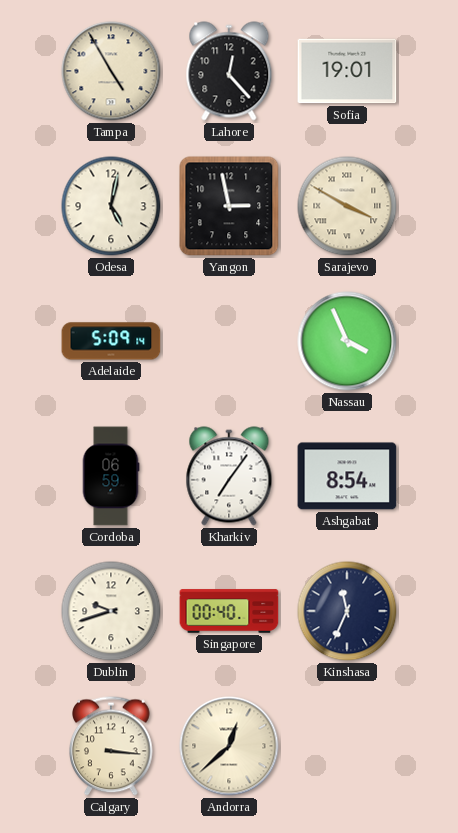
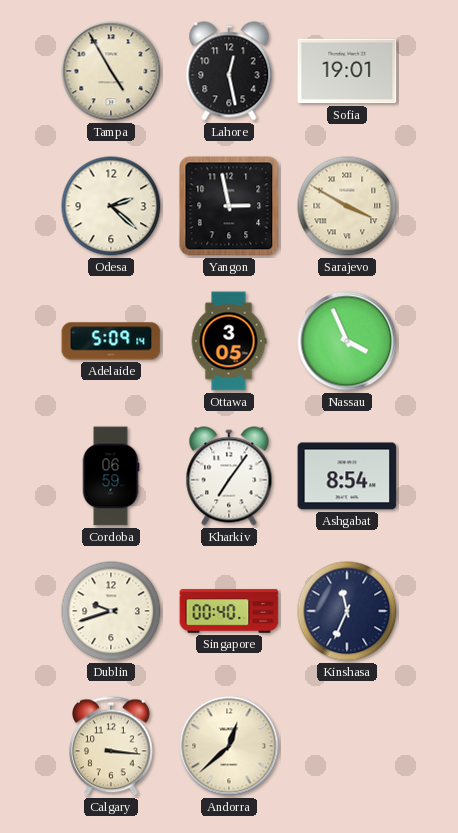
Lahore: 12:23 -> 12:28
Odesa: 5:02 -> 2:22
Ottawa: none -> 3:05
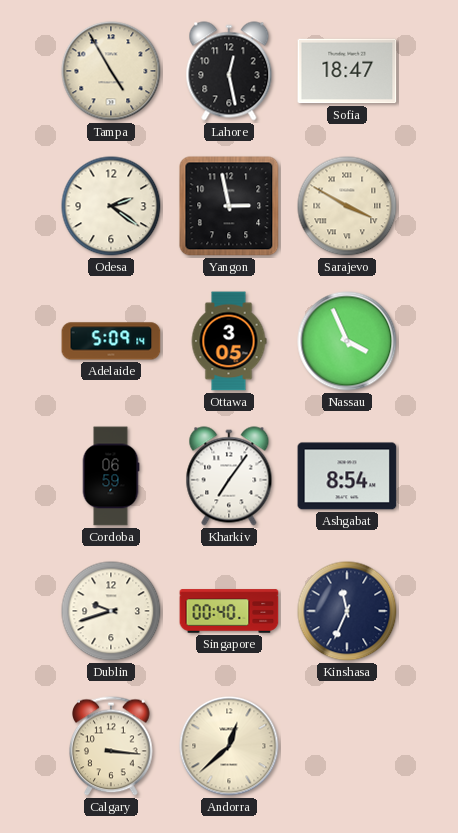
Sofia: 19:01 -> 18:47
Odesa: 2:22 -> 2:21
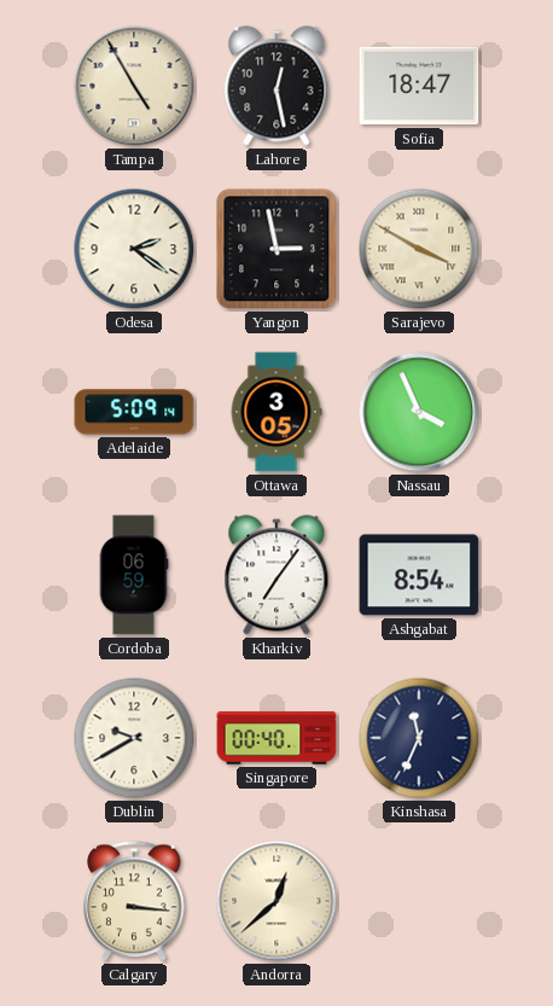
Dublin: 9:42 -> 9:40
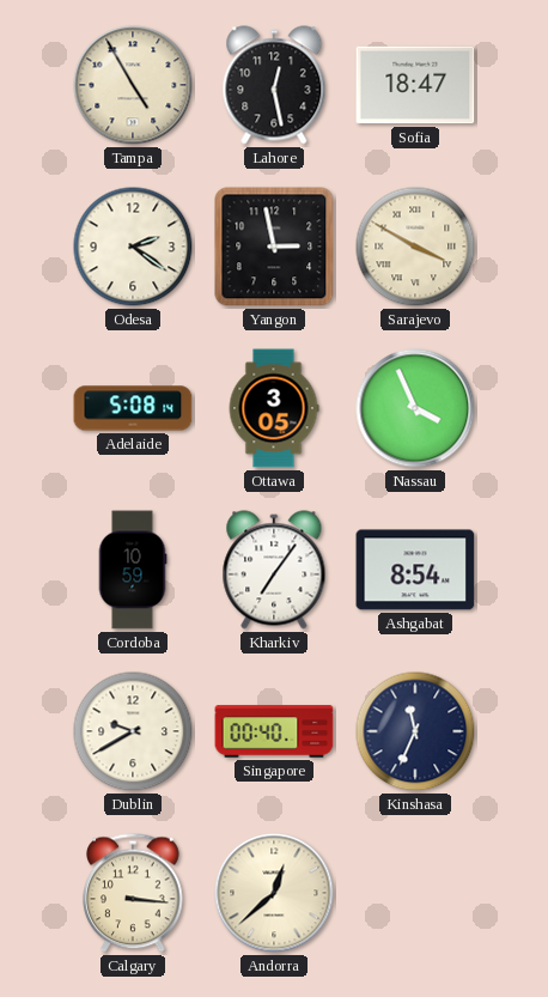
Adelaide: 5:09 -> 5:08
Cordoba: 06:59 -> 10:59
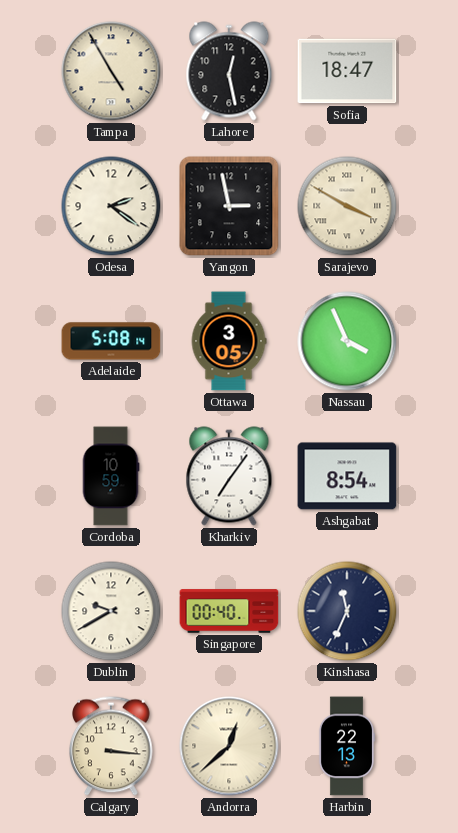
Harbin: none -> 22:13
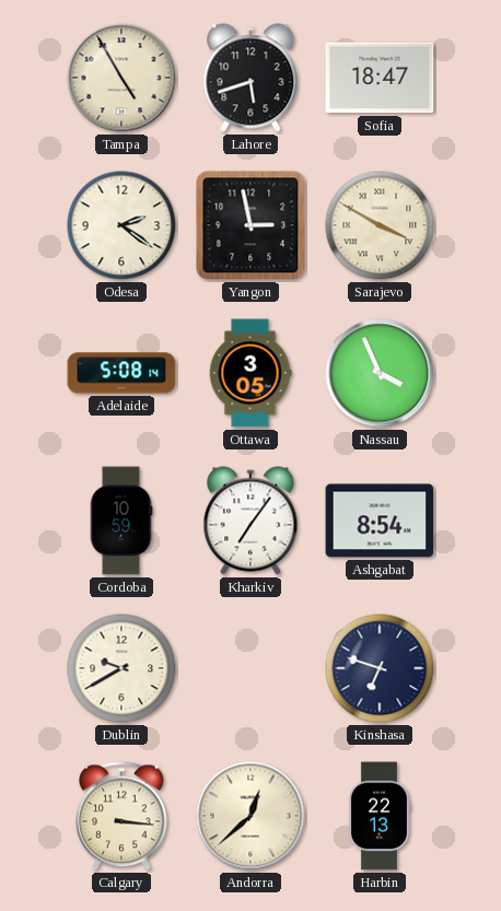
Lahore: 12:28 -> 5:42
Singapore: 00:40 -> none
Kinshasa: 11:34 -> 6:48
